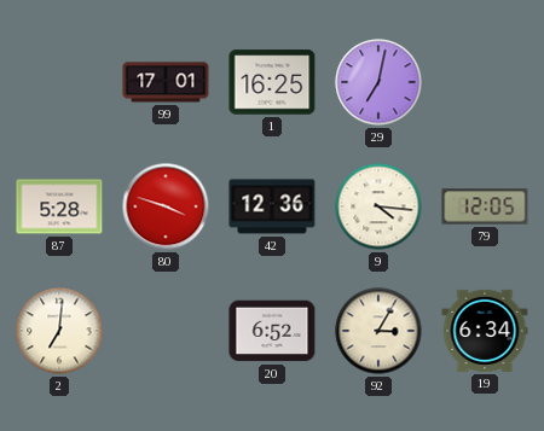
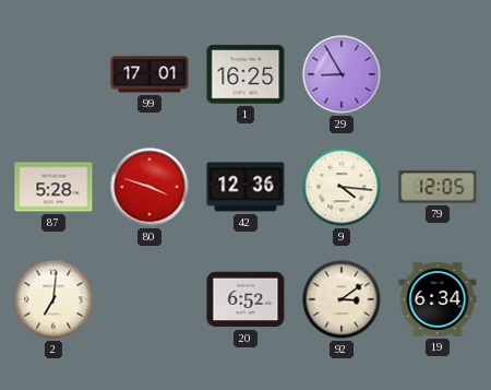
29: 7:02 -> 8:55
92: 3:05 -> 3:09
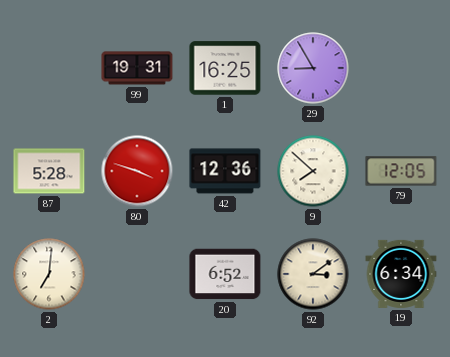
99: 17:01 -> 19:31
9: 4:16 -> 7:52
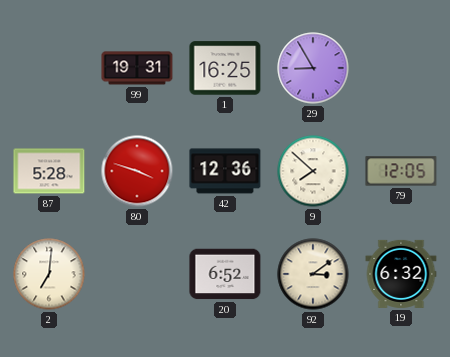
19: 6:34 -> 6:32
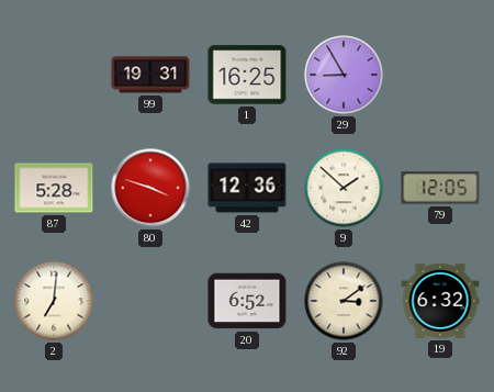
9: 7:52 -> 1:52
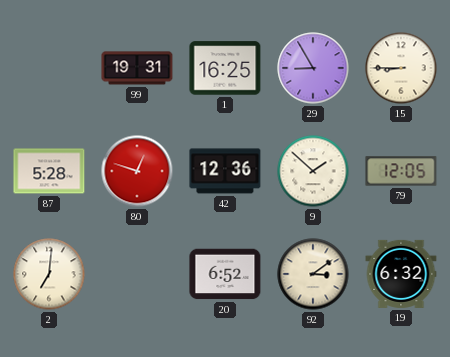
15: none -> 8:45
80: 3:48 -> 12:48
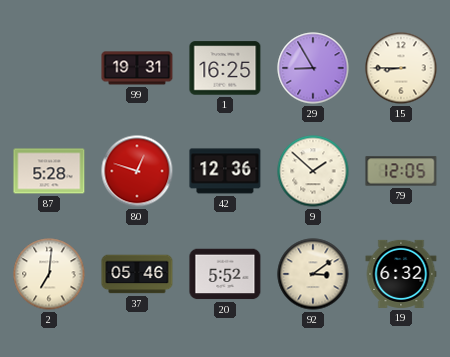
37: none -> 05:46
20: 6:52 -> 5:52
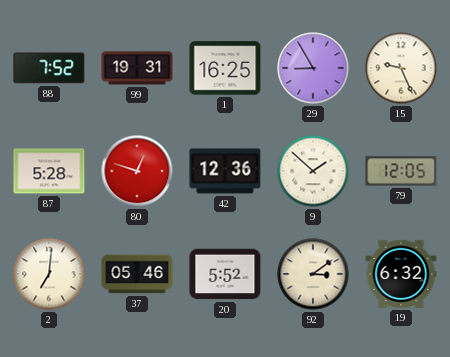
88: none -> 7:52
15: 8:45 -> 9:26
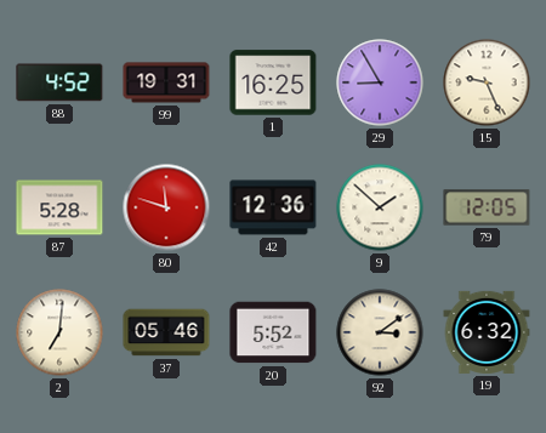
88: 7:52 -> 4:52
80: 12:48 -> 11:48
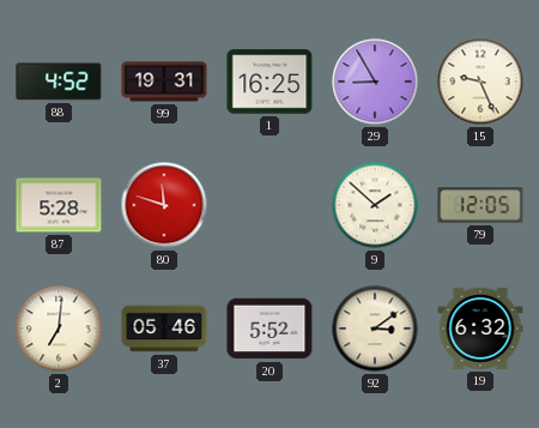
42: 12:36 -> none
